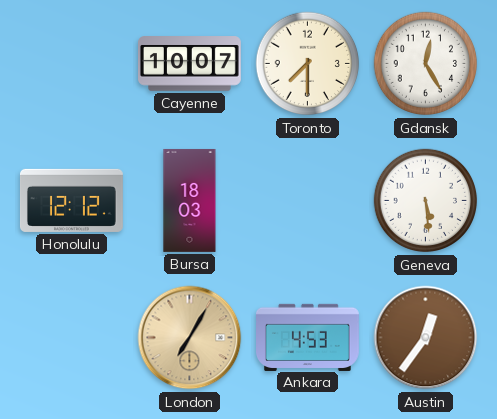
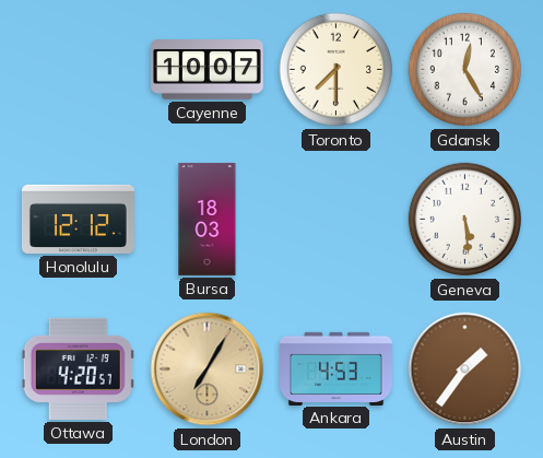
Ottawa: none -> 4:20
Austin: 12:36 -> 1:36
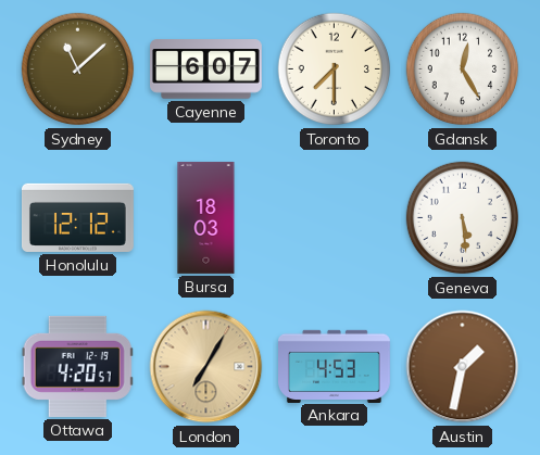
Sydney: none -> 11:08
Cayenne: 10:07 -> 6:07
Austin: 1:36 -> 1:32
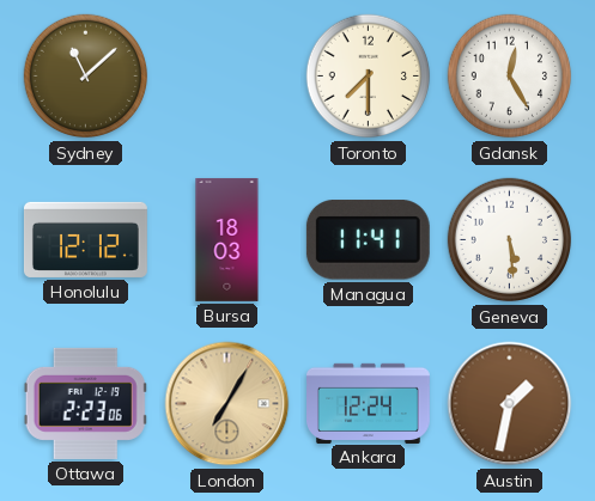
Cayenne: 6:07 -> none
Managua: none -> 11:41
Ottawa: 4:20 -> 2:23
Ankara: 4:53 -> 12:24
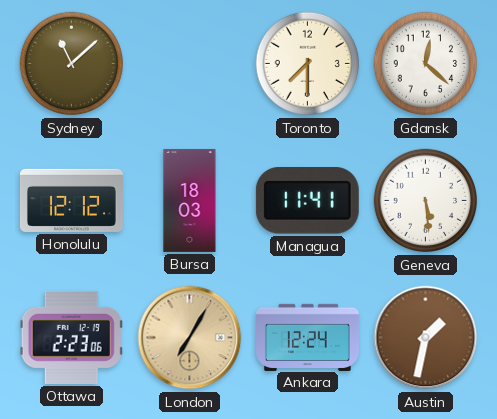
Gdansk: 12:25 -> 12:22
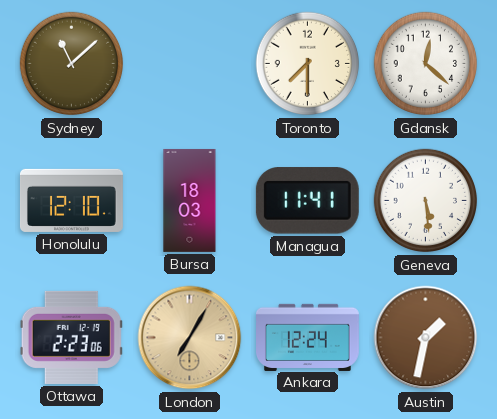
Honolulu: 12:12 -> 12:10
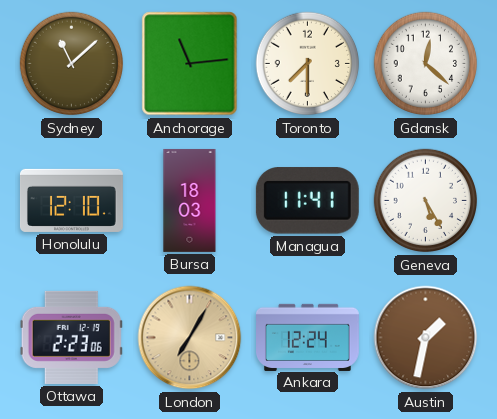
Anchorage: none -> 11:14
Geneva: 5:29 -> 5:25
